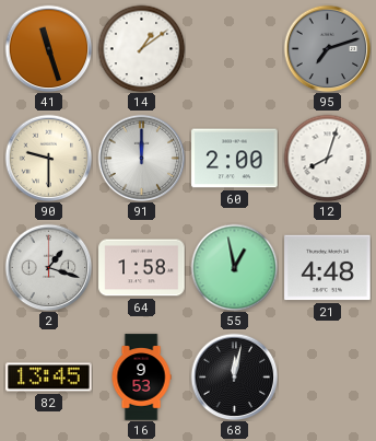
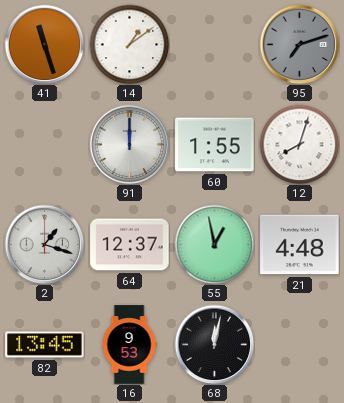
90: 9:30 -> none
60: 2:00 -> 1:55
64: 1:58 -> 12:37
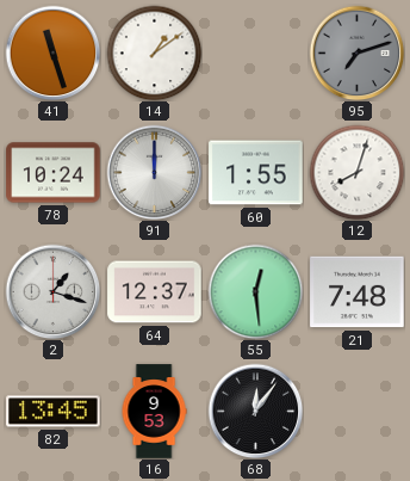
78: none -> 10:24
55: 12:58 -> 12:29
21: 4:48 -> 7:48
68: 12:02 -> 12:06
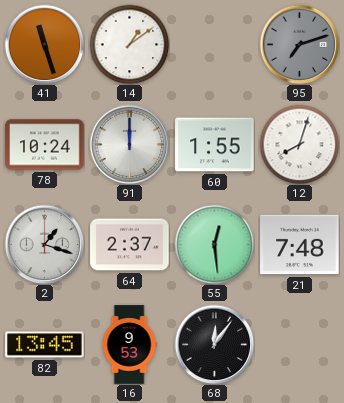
64: 12:37 -> 2:37
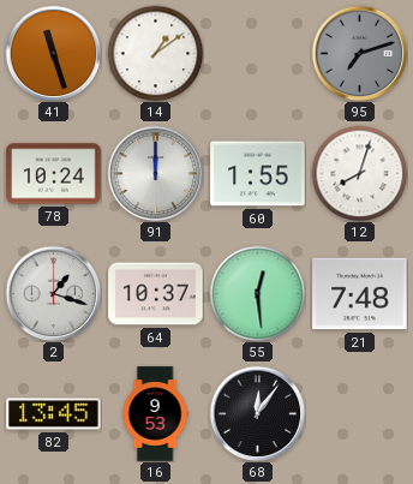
64: 2:37 -> 10:37
